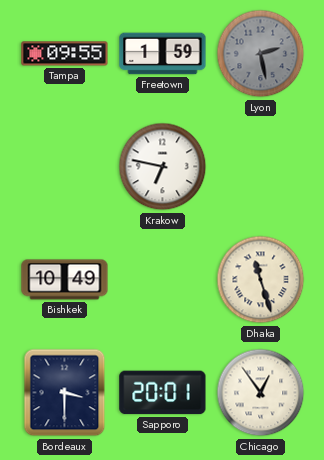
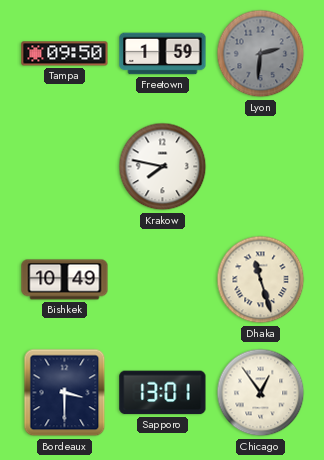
Tampa: 09:55 -> 09:50
Lyon: 2:28 -> 2:31
Krakow: 6:47 -> 7:47
Sapporo: 20:01 -> 13:01
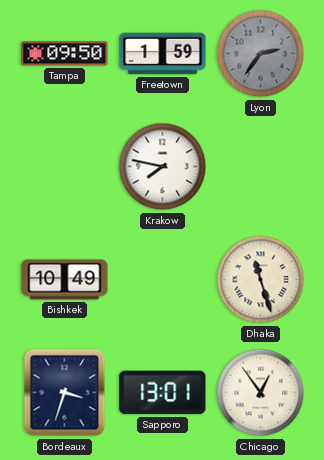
Lyon: 2:31 -> 2:36
Bordeaux: 3:30 -> 3:33
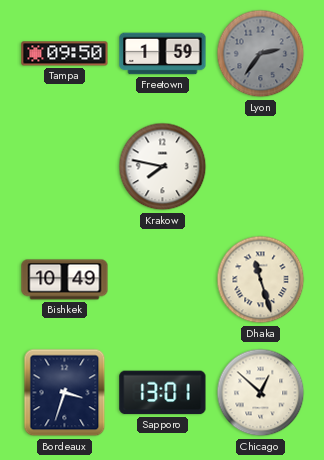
Chicago: 12:54 -> 12:52
